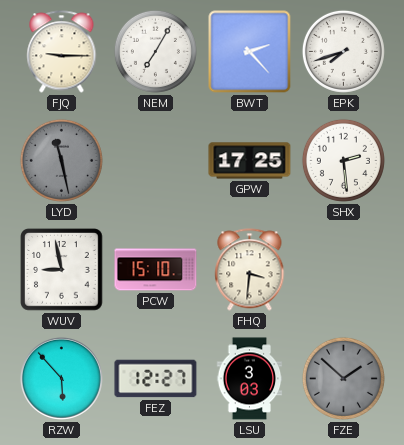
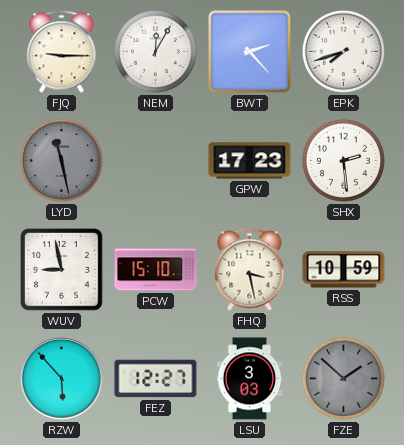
NEM: 7:05 -> 12:05
GPW: 17:25 -> 17:23
FHQ: 3:31 -> 3:28
RSS: none -> 10:59
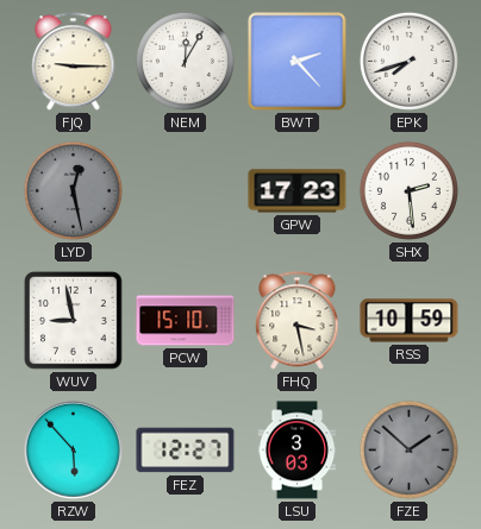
LYD: 11:28 -> 12:28
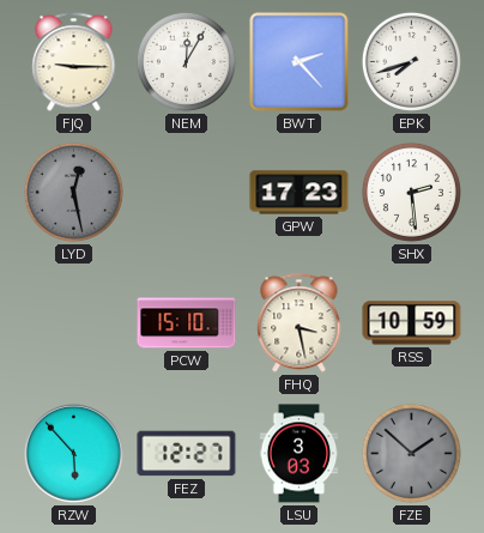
WUV: 8:58 -> none
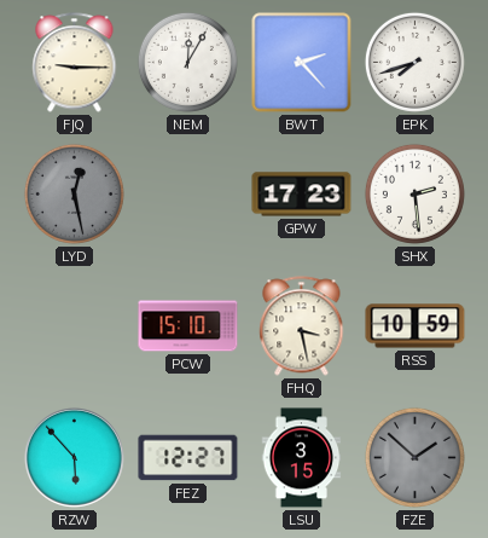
LSU: 3:03 -> 3:15
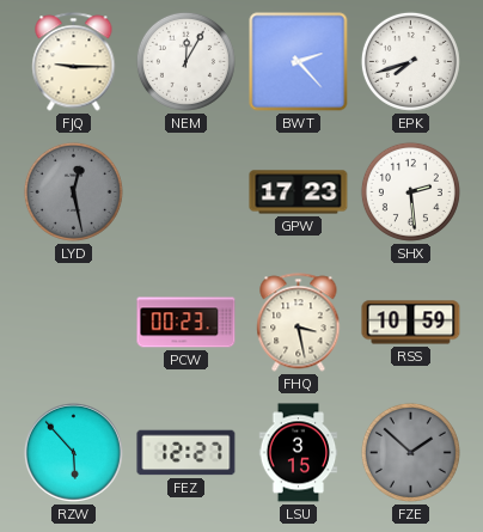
PCW: 15:10 -> 00:23
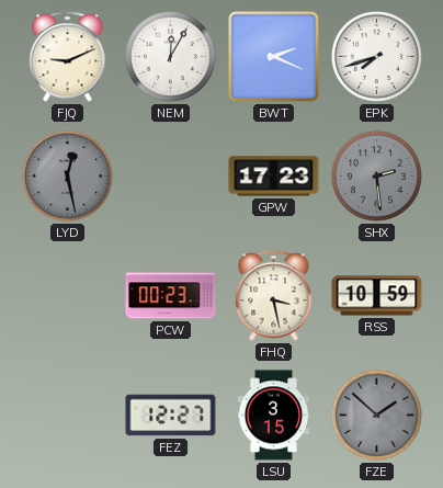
FJQ: 9:15 -> 9:11
BWT: 2:23 -> 2:19
SHX dial: white -> grey
RZW: 5:53 -> none
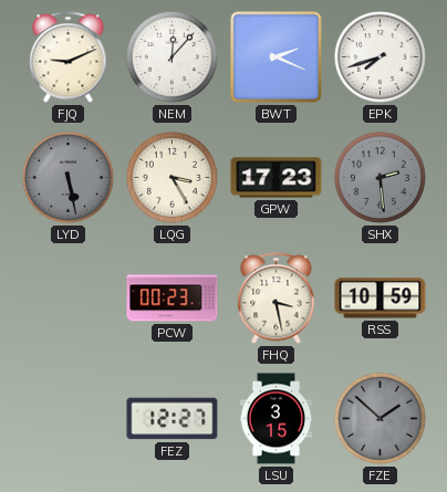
NEM: 12:05 -> 12:07
LYD: 12:28 -> 5:28
LQG: none -> 3:25
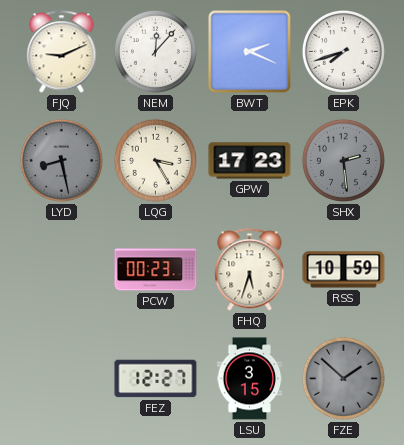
LYD: 5:28 -> 8:28
FHQ: 3:28 -> 5:33
